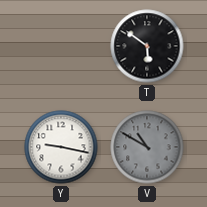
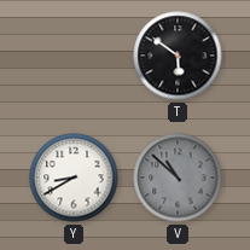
Y: 9:17 -> 8:40
V: 10:50 -> 10:52
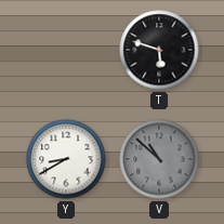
T: 5:51 -> 5:48
